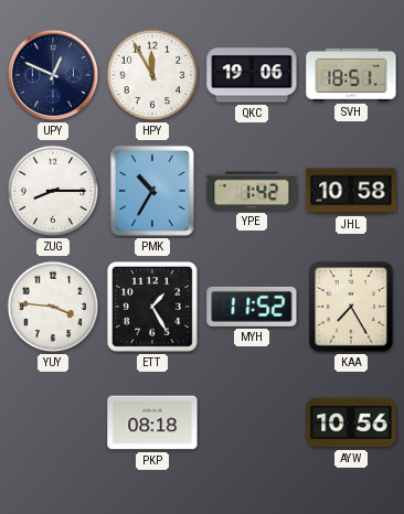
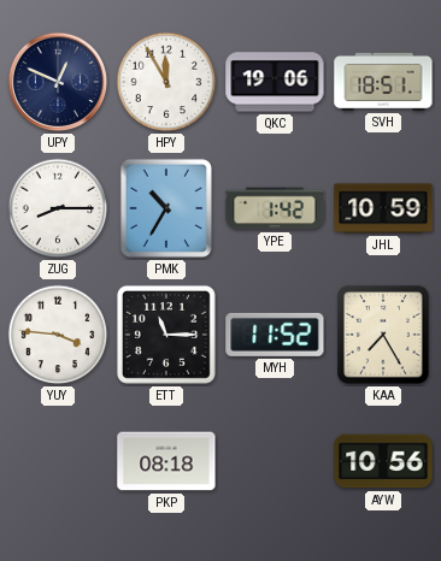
JHL: 10:58 -> 10:59
ETT: 1:25 -> 11:15
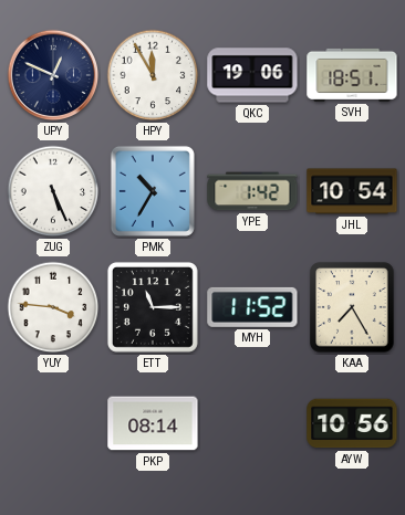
ZUG: 8:15 -> 5:26
JHL: 10:59 -> 10:54
PKP: 08:18 -> 08:14
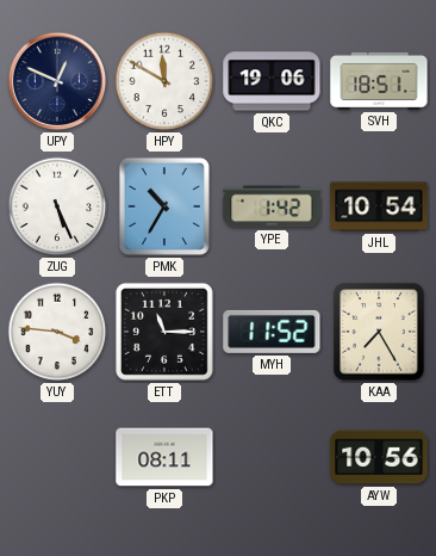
HPY: 11:55 -> 11:50
PKP: 08:14 -> 08:11
